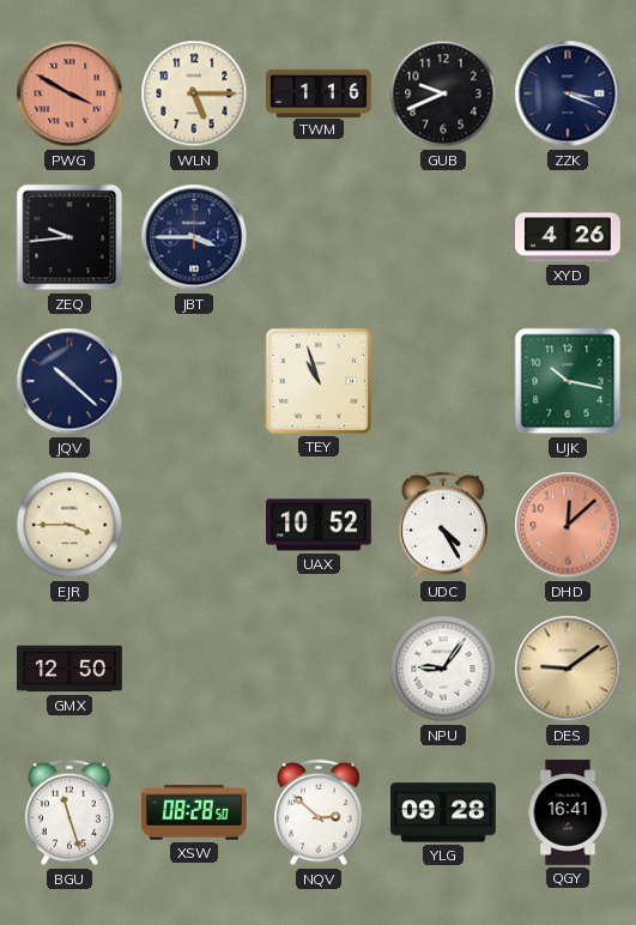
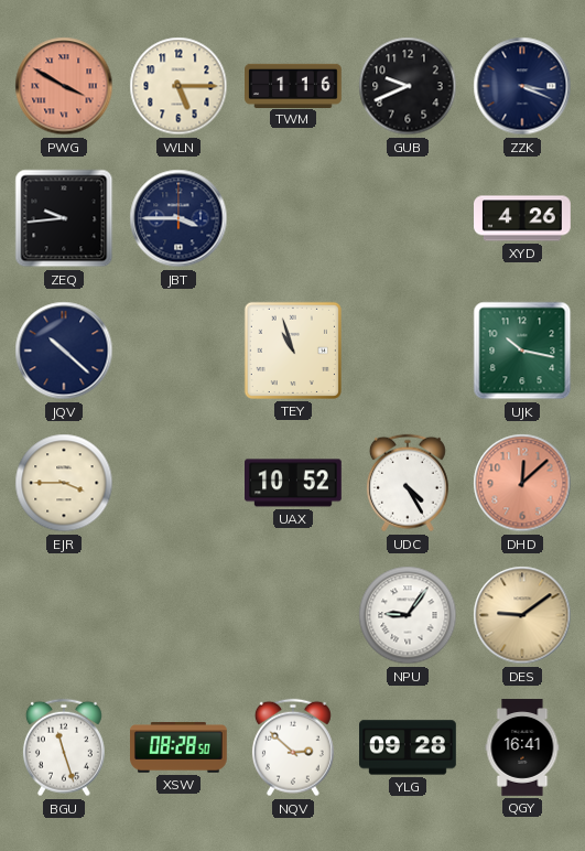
GMX: 12:50 -> none
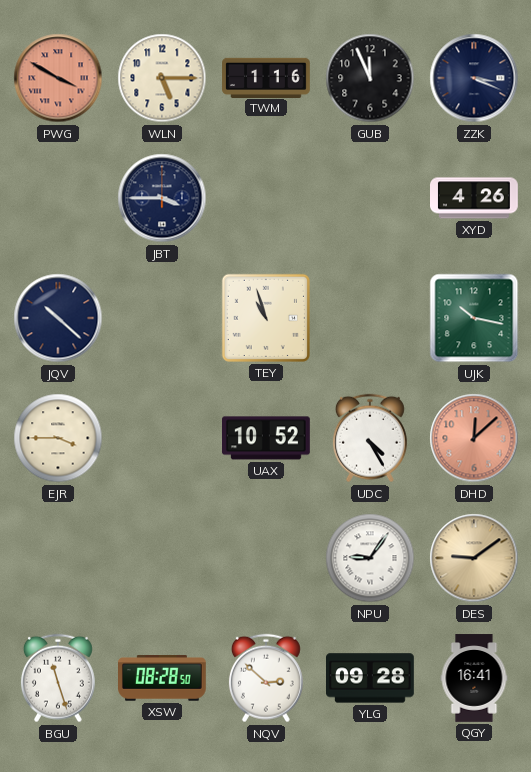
GUB: 9:41 -> 11:56
ZEQ: 9:44 -> none
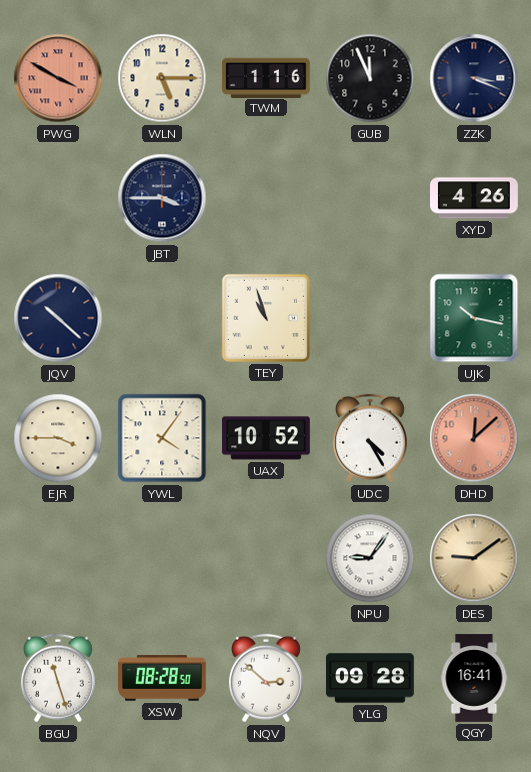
YWL: none -> 4:06
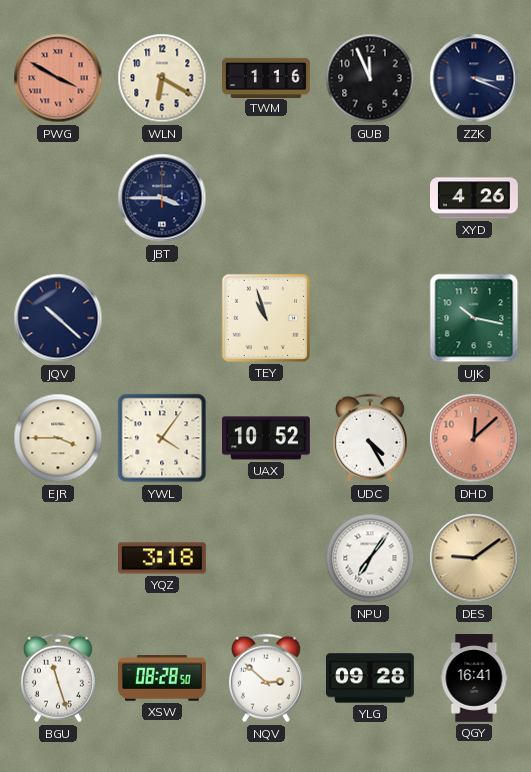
WLN: 5:15 -> 6:20
YQZ: none -> 3:18
NPU: 9:06 -> 7:06
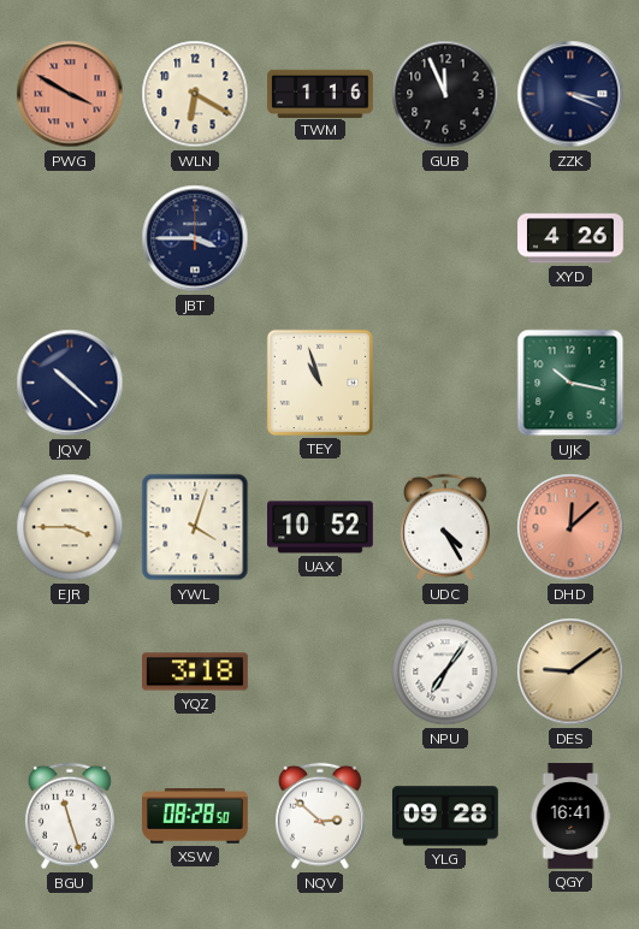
YWL: 4:06 -> 4:03
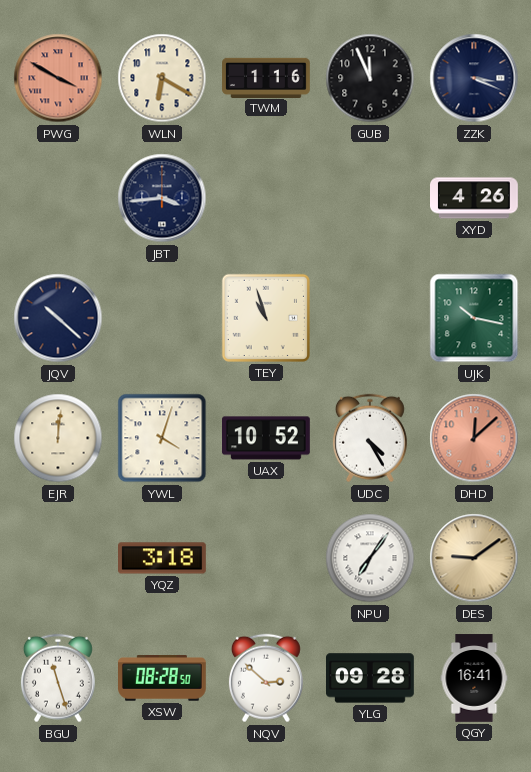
JBT: 3:45 -> 3:44
EJR: 3:45 -> 12:01
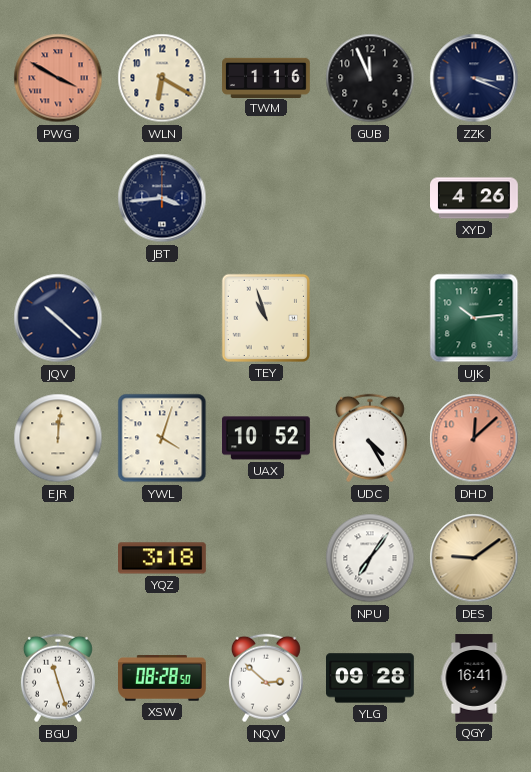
UJK: 10:17 -> 10:14
